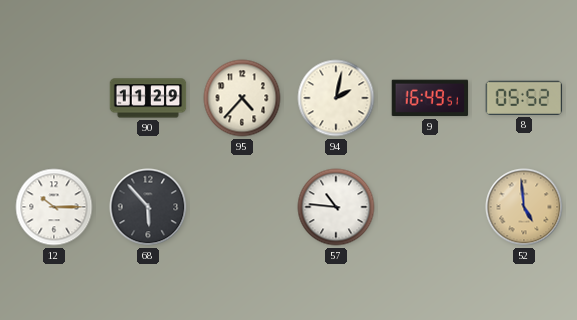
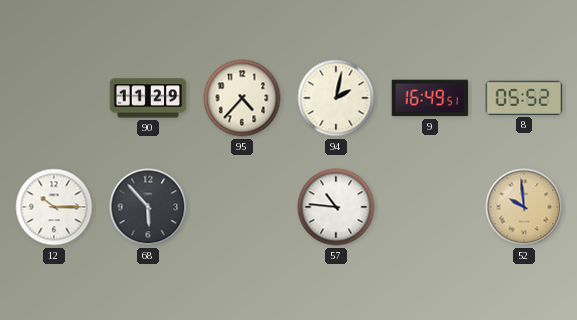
52: 4:59 -> 9:59
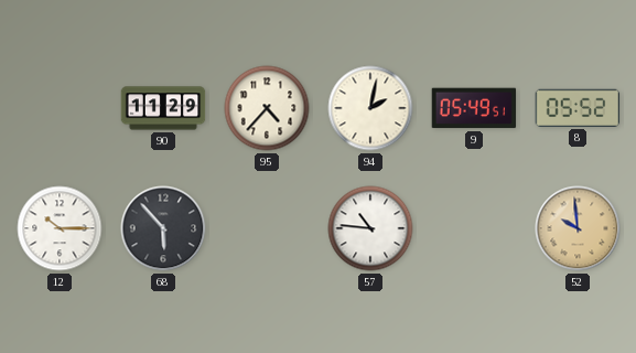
9: 16:49 -> 05:49
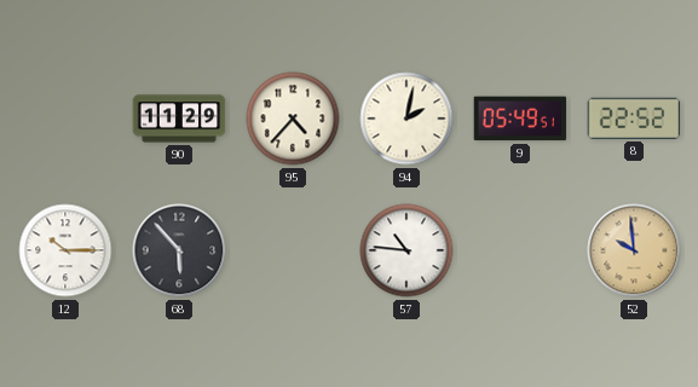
8: 05:52 -> 22:52
